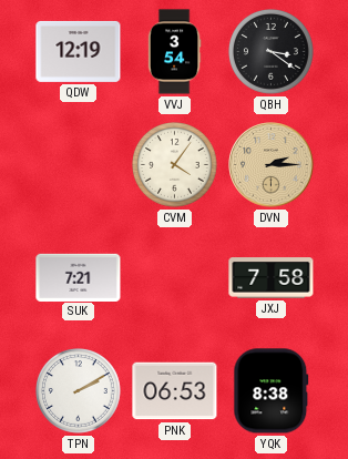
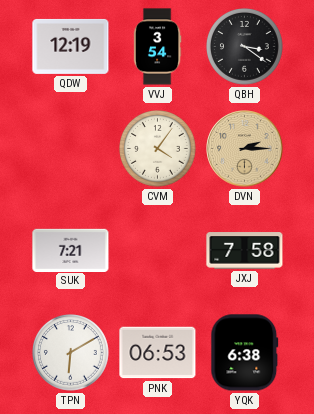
TPN: 2:10 -> 6:10
YQK: 8:38 -> 6:38
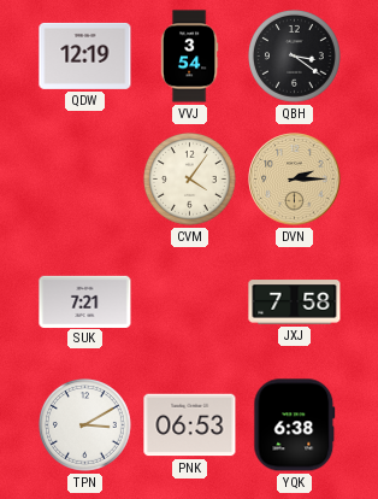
TPN: 6:10 -> 3:10
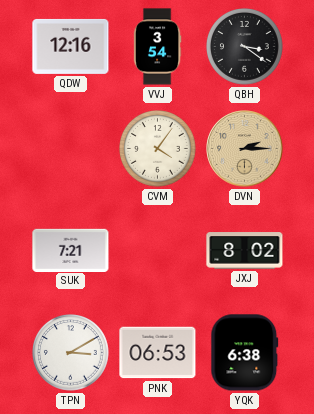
QDW: 12:19 -> 12:16
JXJ: 7:58 -> 8:02
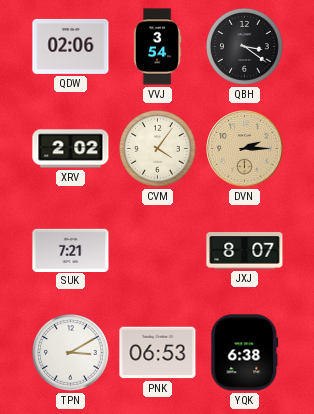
QDW: 12:16 -> 02:06
XRV: none -> 2:02
JXJ: 8:02 -> 8:07
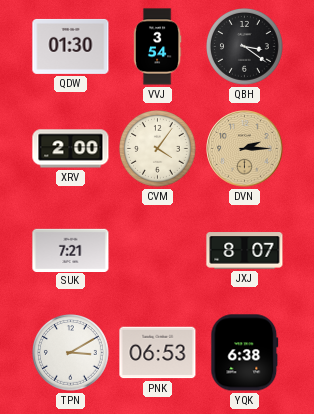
QDW: 02:06 -> 01:30
XRV: 2:02 -> 2:00
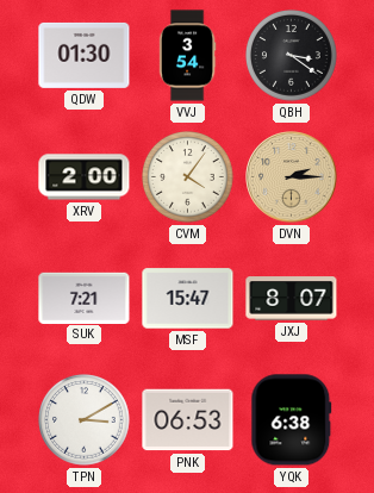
MSF: none -> 15:47
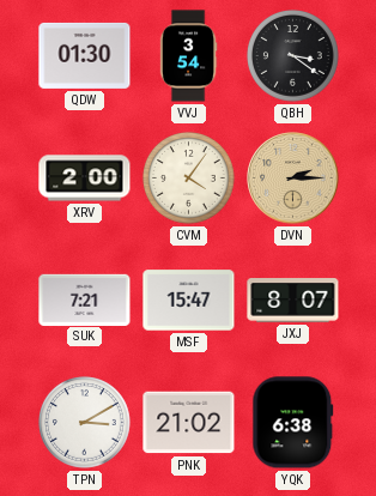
PNK: 06:53 -> 21:02
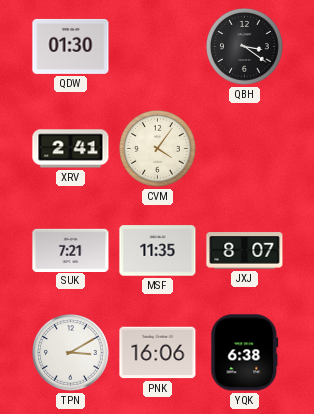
VVJ: 3:54 -> none
XRV: 2:00 -> 2:41
DVN: 2:15 -> none
MSF: 15:47 -> 11:35
PNK: 21:02 -> 16:06
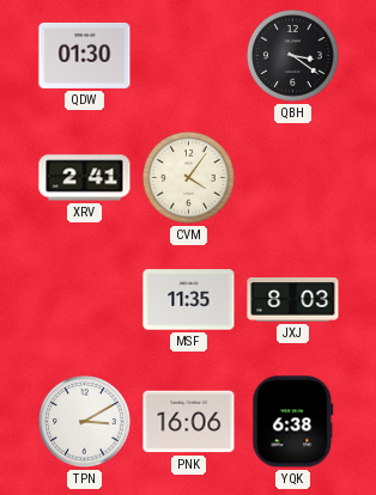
SUK: 7:21 -> none
JXJ: 8:07 -> 8:03
